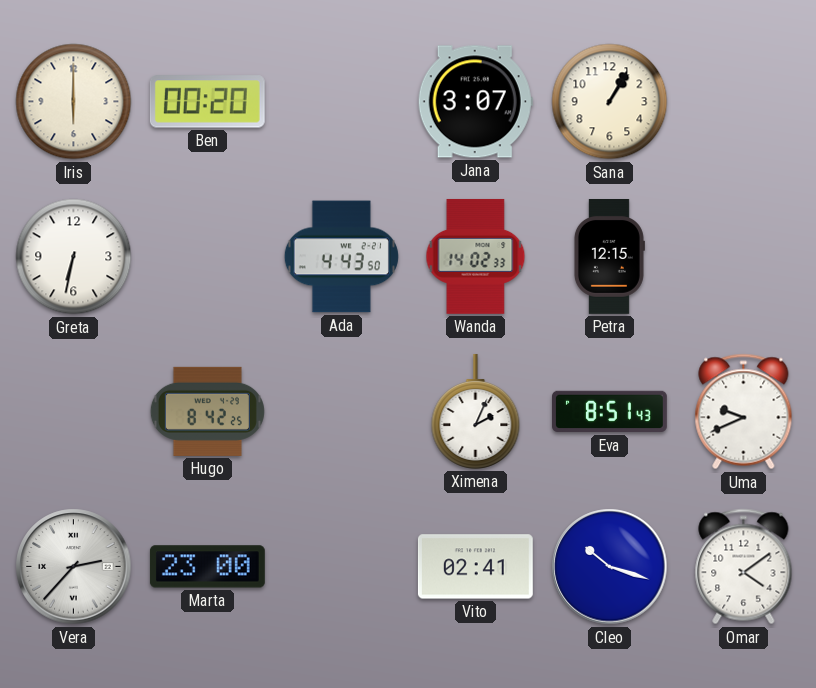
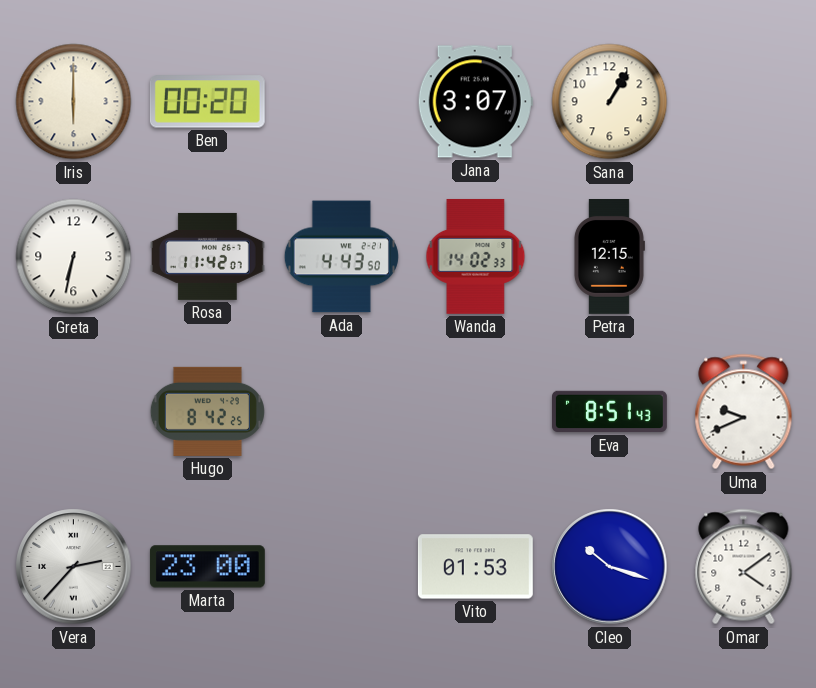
Rosa: none -> 11:42
Ximena: 2:04 -> none
Vito: 02:41 -> 01:53
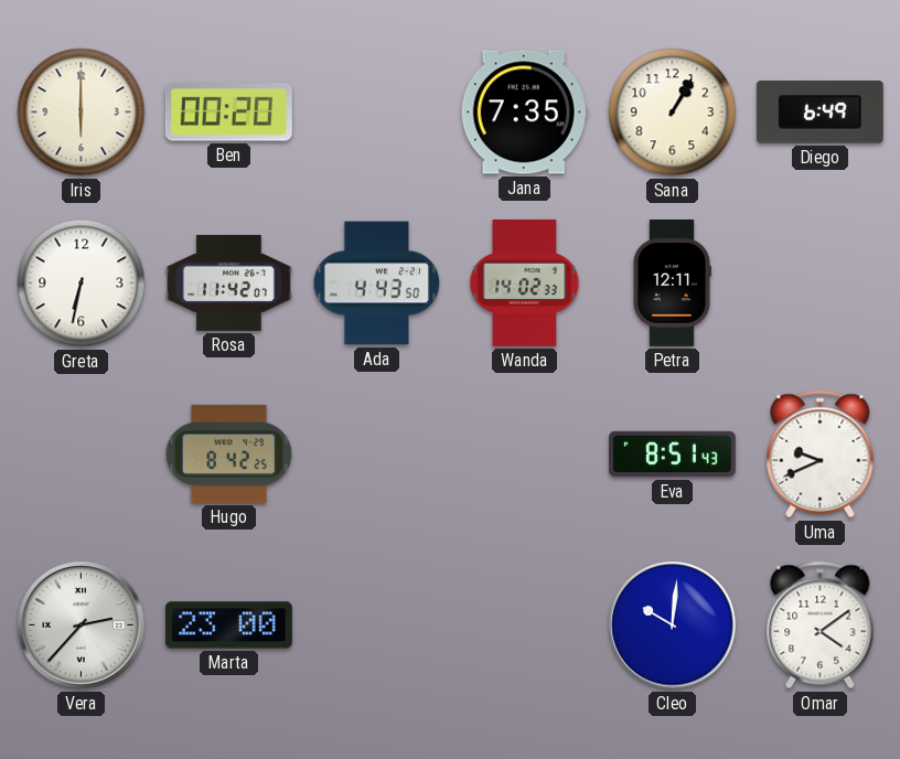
Jana: 3:07 -> 7:35
Diego: none -> 6:49
Petra: 12:15 -> 12:11
Vito: 01:53 -> none
Cleo: 10:18 -> 10:01
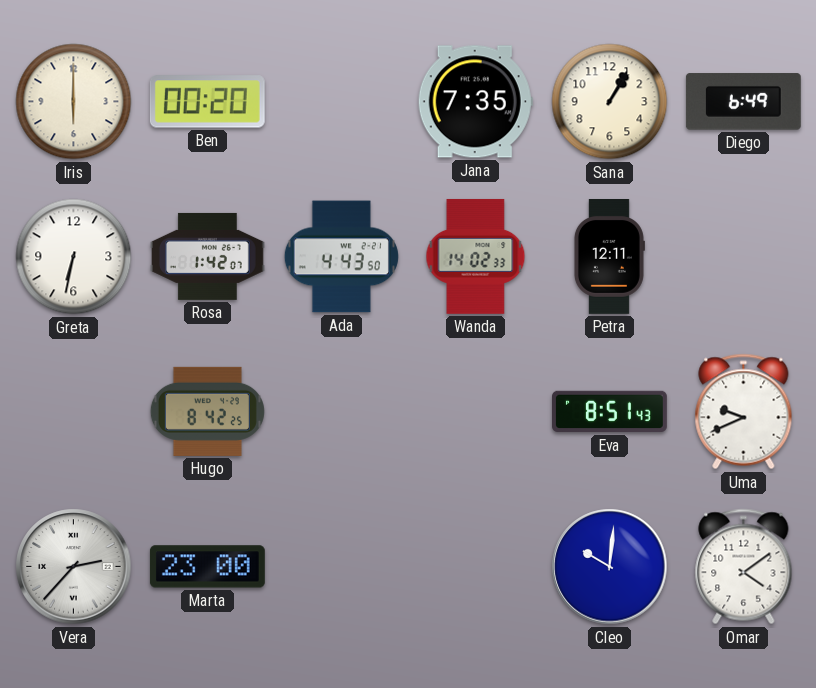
Rosa: 11:42 -> 1:42
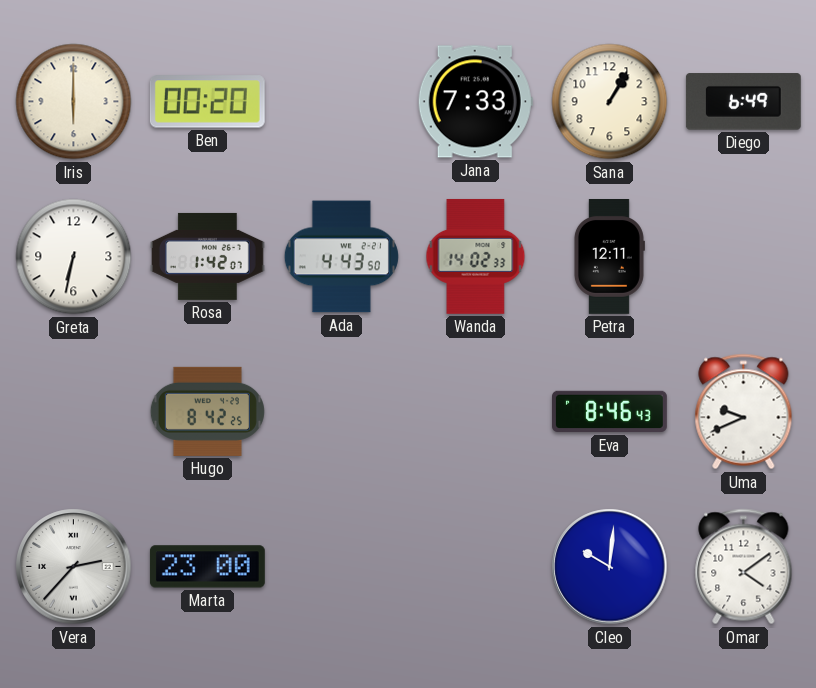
Jana: 7:35 -> 7:33
Eva: 8:51 -> 8:46
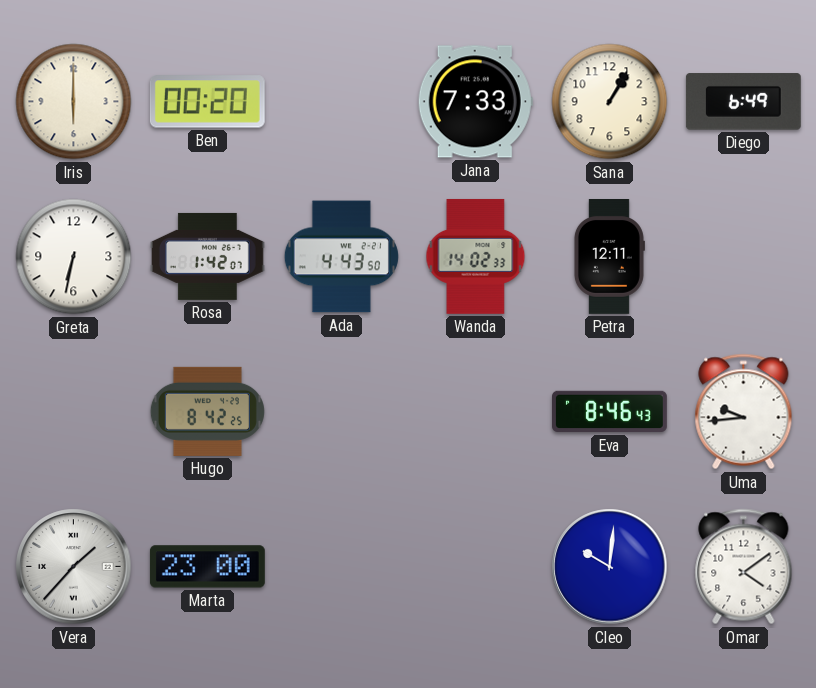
Uma: 9:41 -> 9:44
Vera: 2:37 -> 1:37
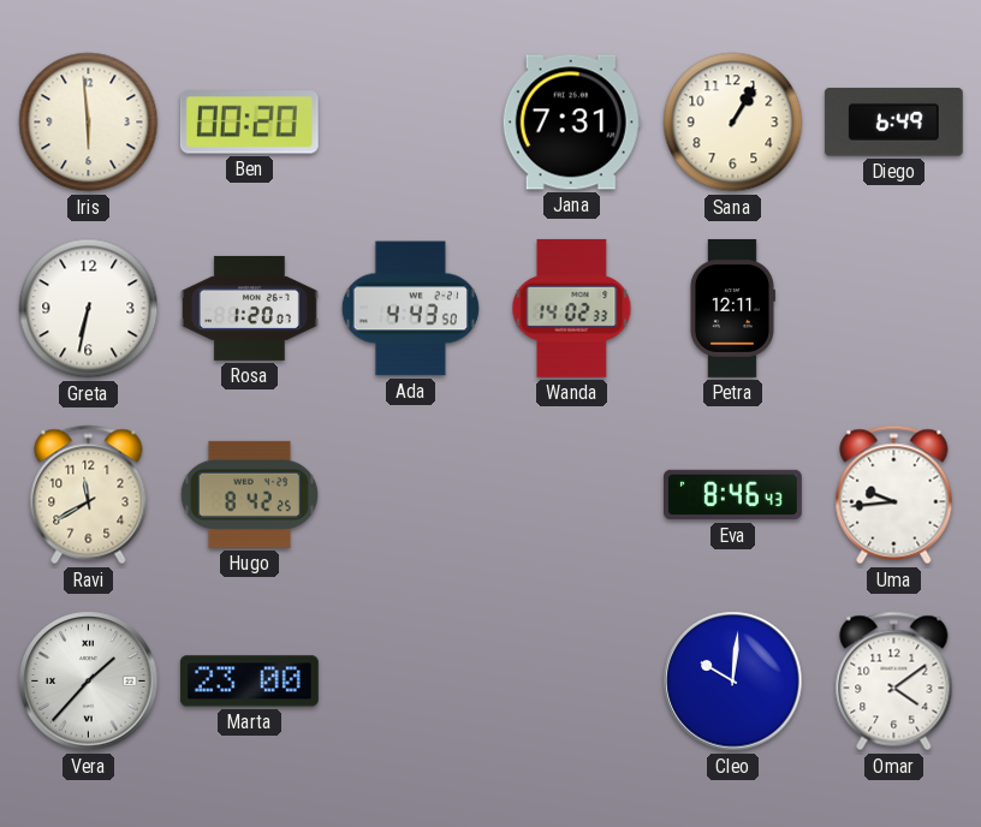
Iris: 6:00 -> 5:59
Jana: 7:33 -> 7:31
Rosa: 1:42 -> 1:20
Ravi: none -> 11:40
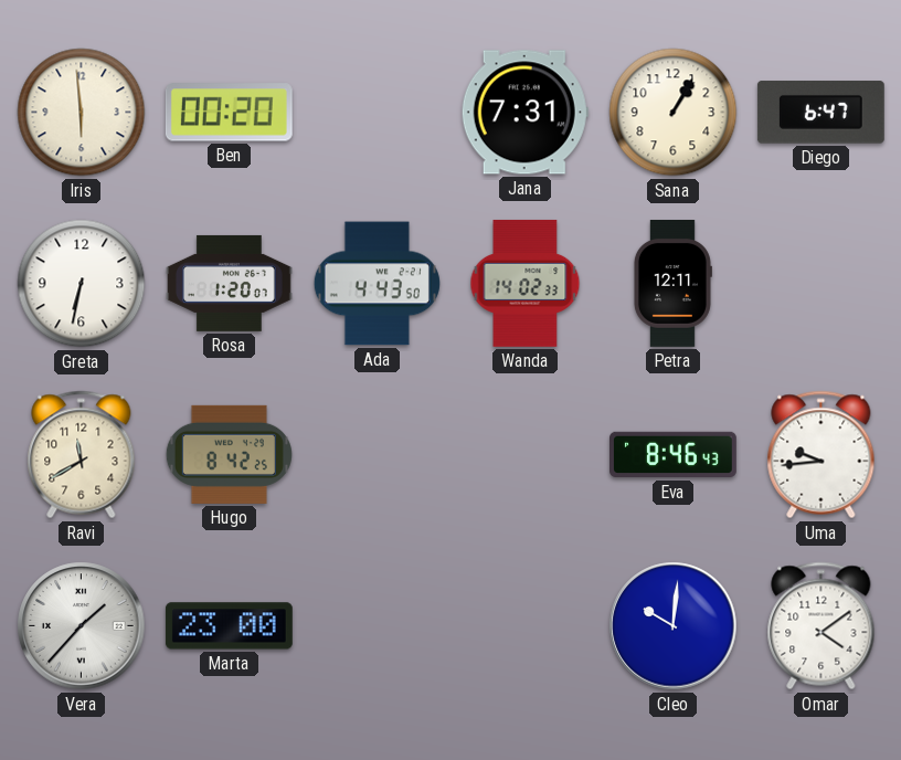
Diego: 6:49 -> 6:47
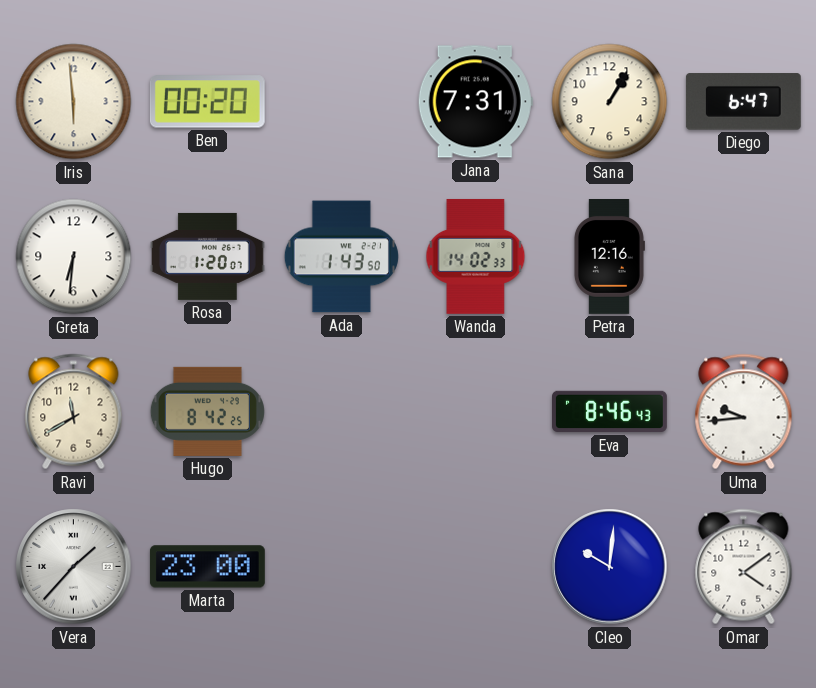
Greta: 6:32 -> 6:31
Ada: 4:43 -> 1:43
Petra: 12:11 -> 12:16
